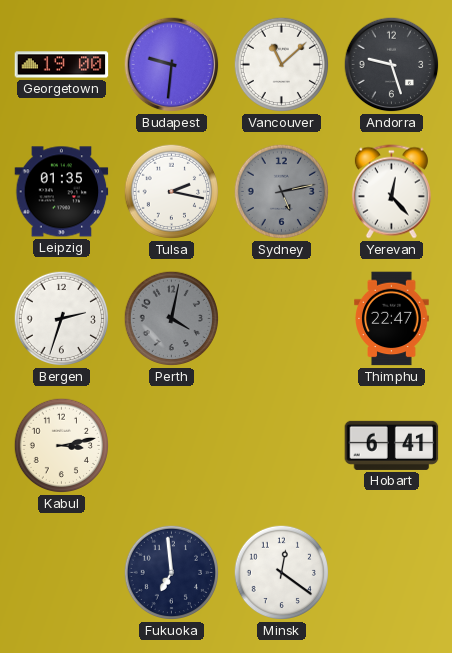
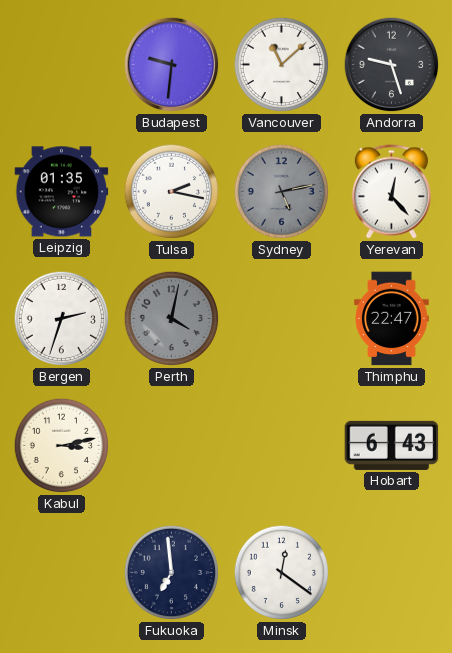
Georgetown: 19:00 -> none
Hobart: 6:41 -> 6:43
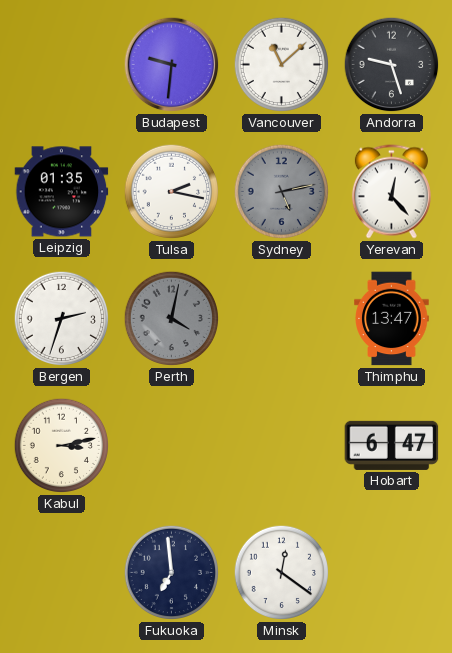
Thimphu: 22:47 -> 13:47
Hobart: 6:43 -> 6:47
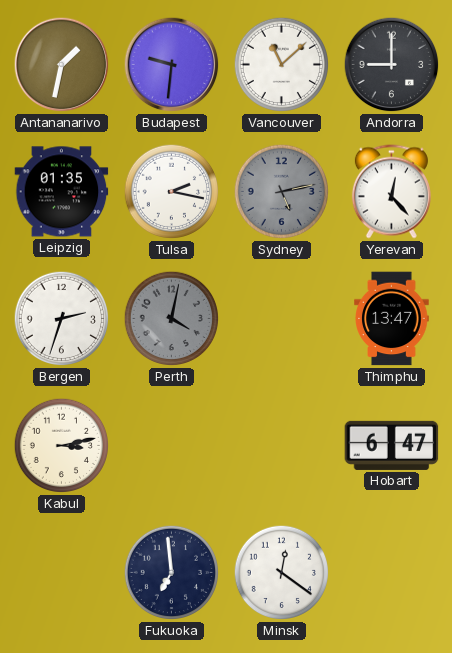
Antananarivo: none -> 1:32
Andorra: 9:27 -> 9:00
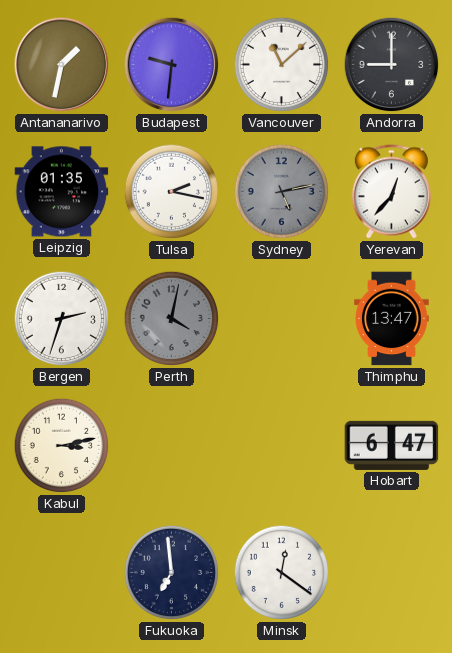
Yerevan: 12:23 -> 12:37
